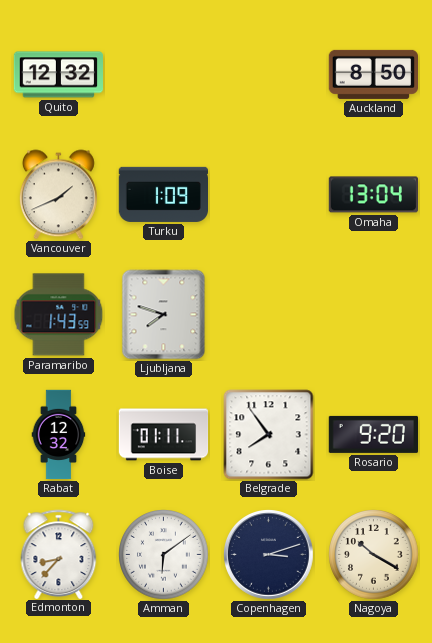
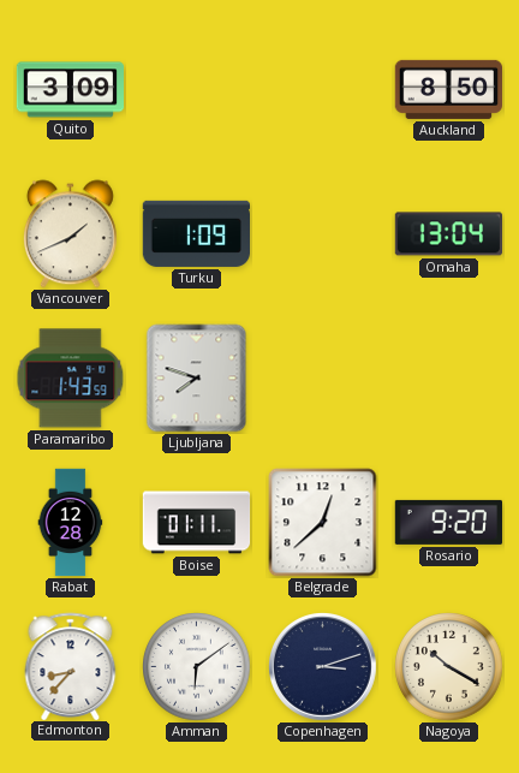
Quito: 12:32 -> 3:09
Rabat: 12:32 -> 12:28
Belgrade: 7:54 -> 12:38
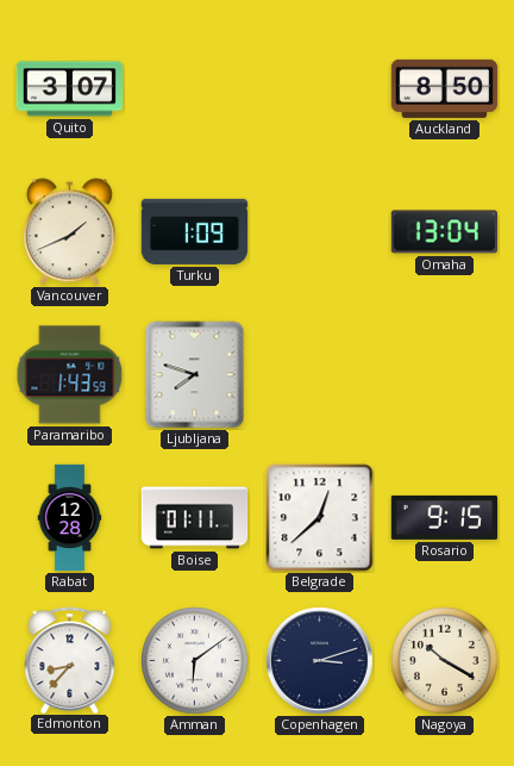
Quito: 3:09 -> 3:07
Rosario: 9:20 -> 9:15
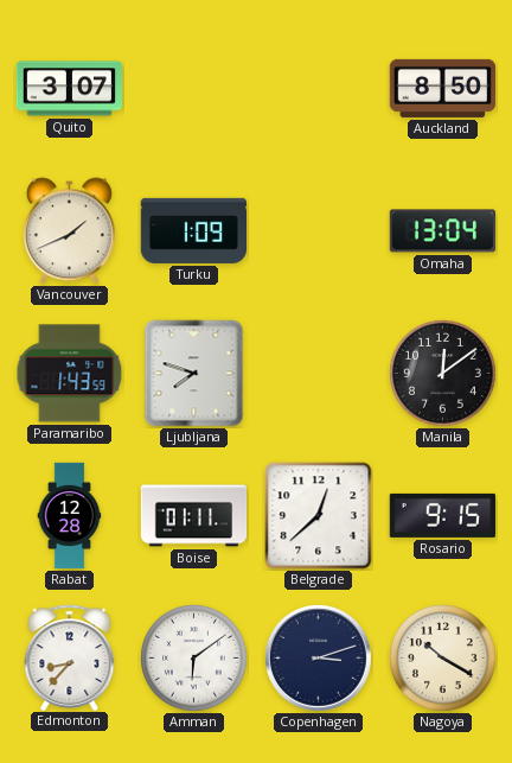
Manila: none -> 12:09
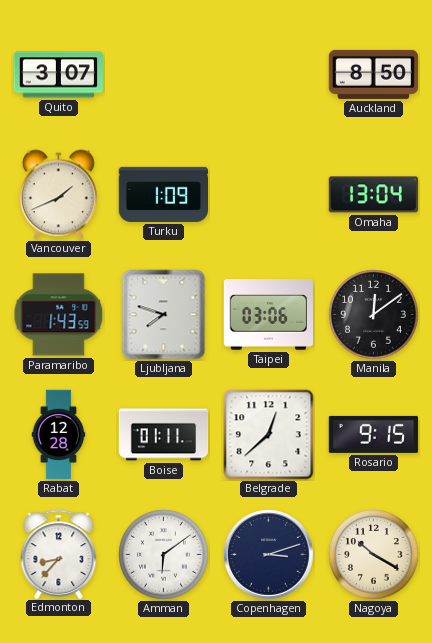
Taipei: none -> 03:06
